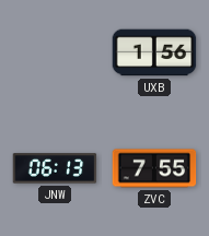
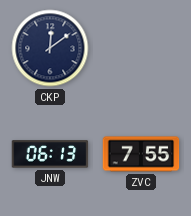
CKP: none -> 12:09
UXB: 1:56 -> none
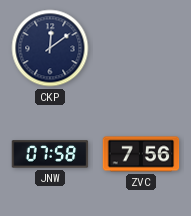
JNW: 06:13 -> 07:58
ZVC: 7:55 -> 7:56
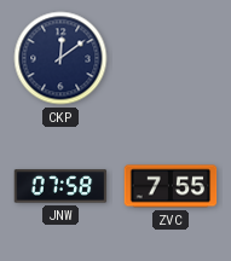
ZVC: 7:56 -> 7:55
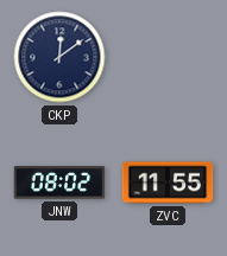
JNW: 07:58 -> 08:02
ZVC: 7:55 -> 11:55
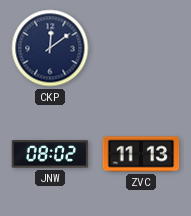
ZVC: 11:55 -> 11:13
